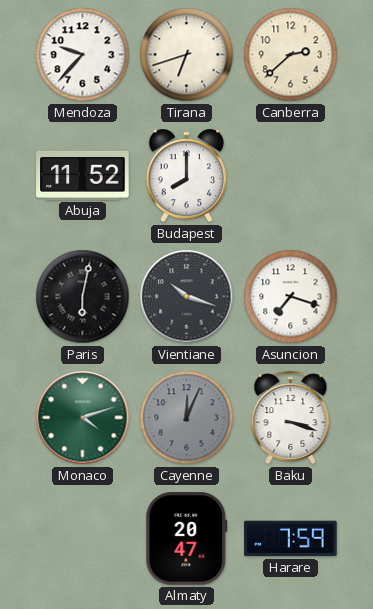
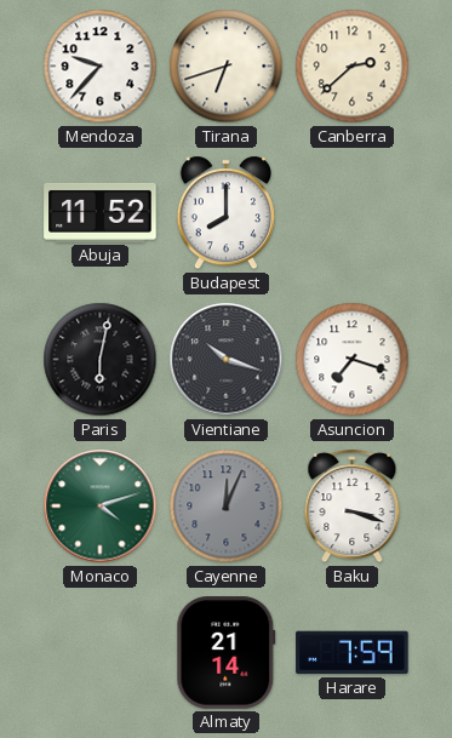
Almaty: 20:47 -> 21:14
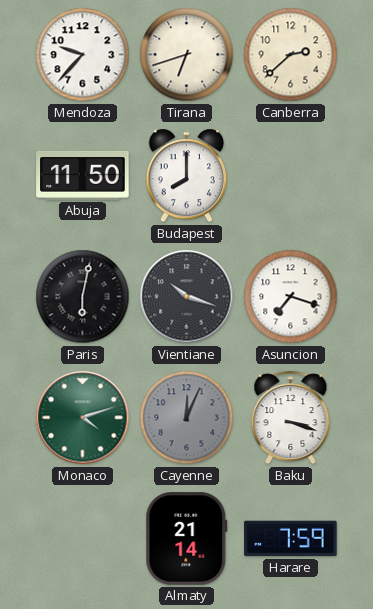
Abuja: 11:52 -> 11:50
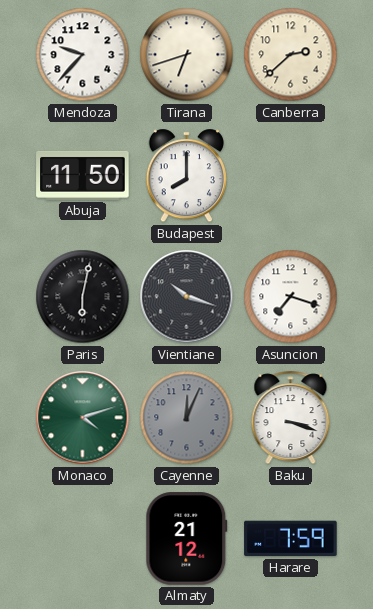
Almaty: 21:14 -> 21:12
